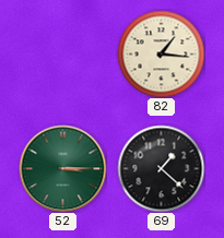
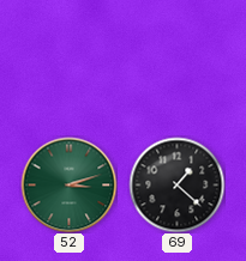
82: 1:16 -> none
52: 3:15 -> 3:12
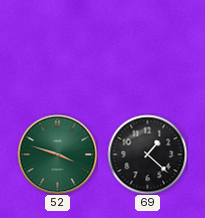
52: 3:12 -> 3:48
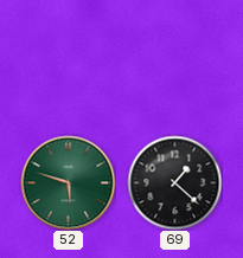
52: 3:48 -> 5:48
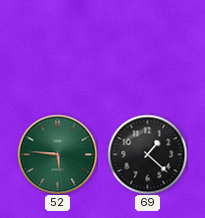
52: 5:48 -> 5:46
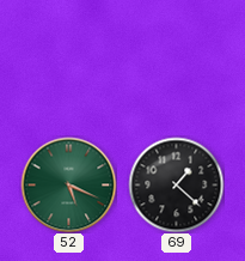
52: 5:46 -> 5:19
